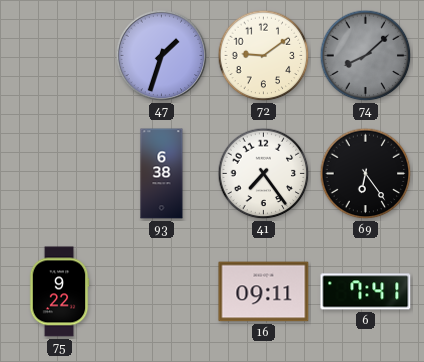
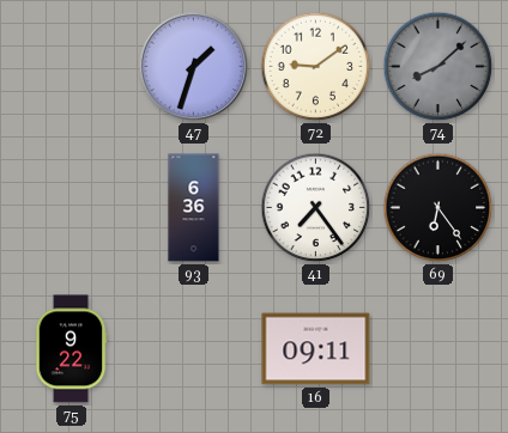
93: 6:38 -> 6:36
6: 7:41 -> none
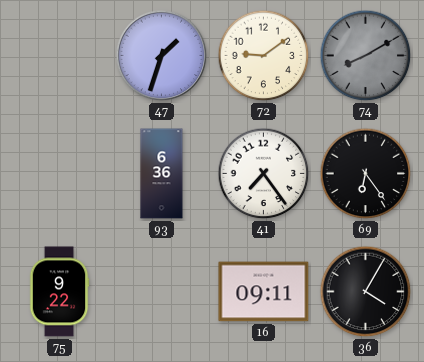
74: 8:08 -> 8:10
36: none -> 4:05
